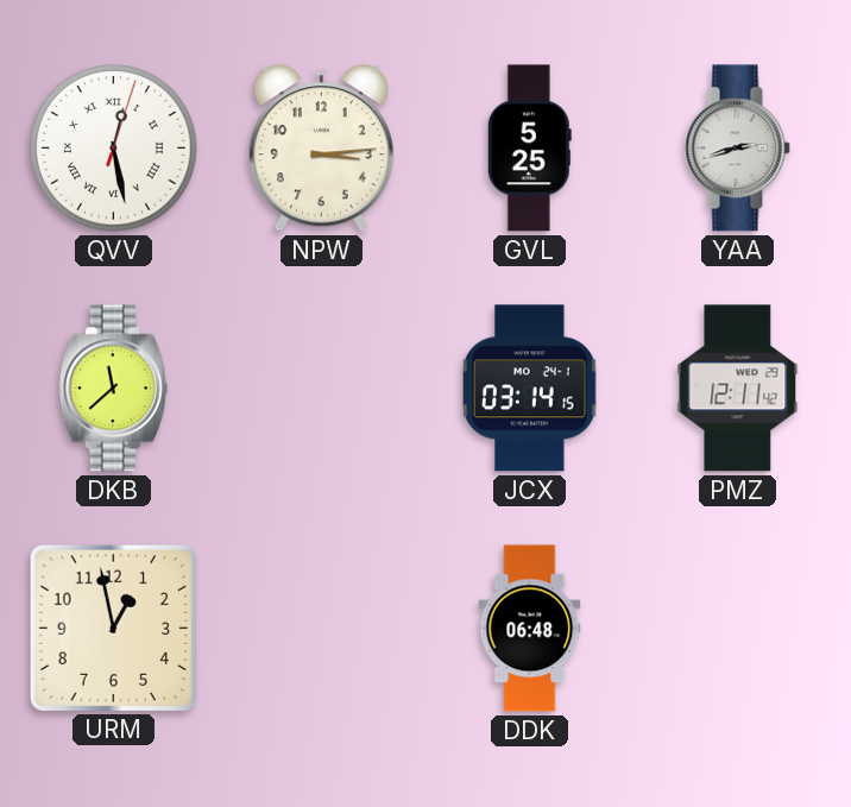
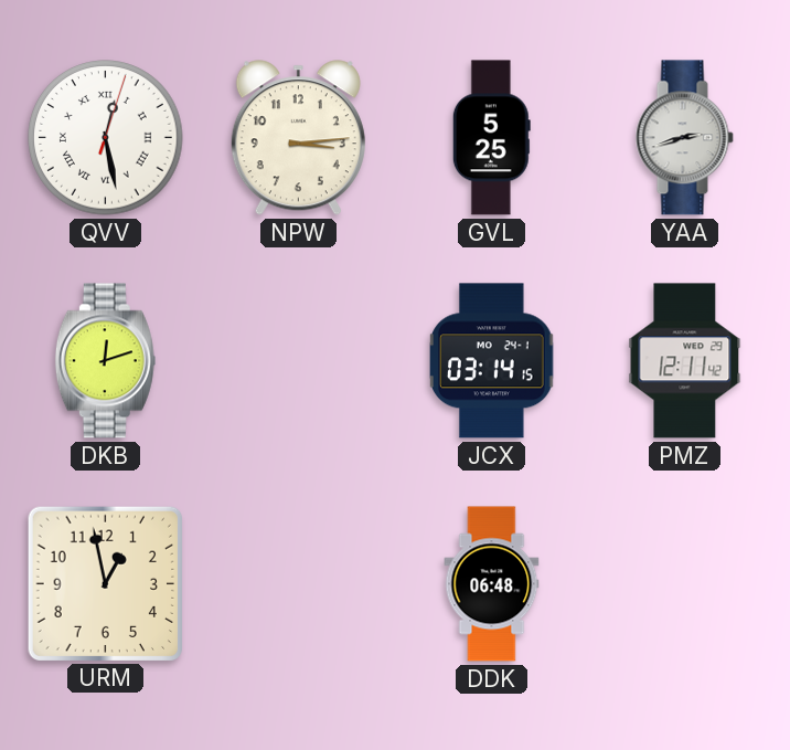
DKB: 11:38 -> 12:12
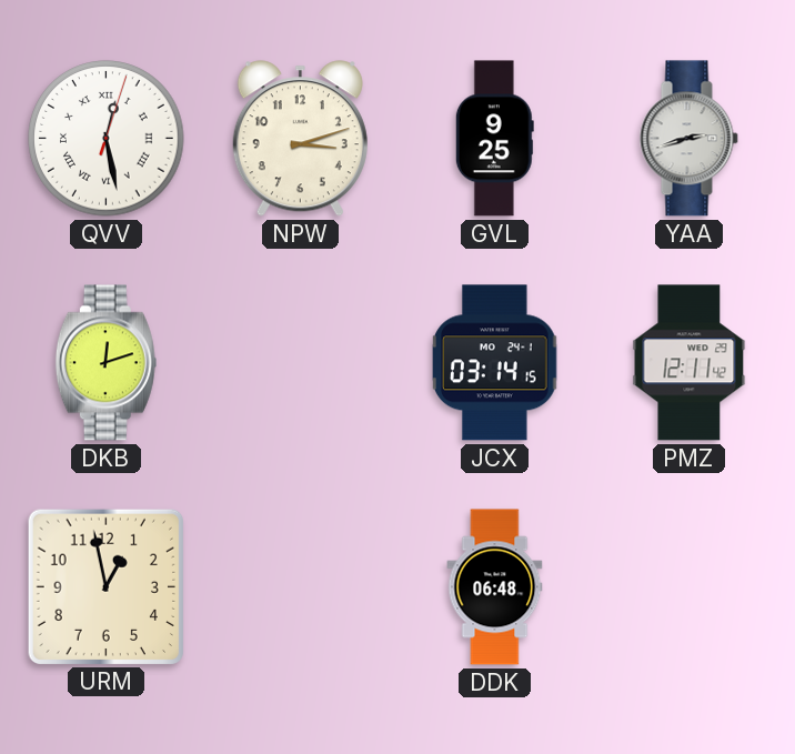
NPW: 3:14 -> 3:12
GVL: 5:25 -> 9:25
